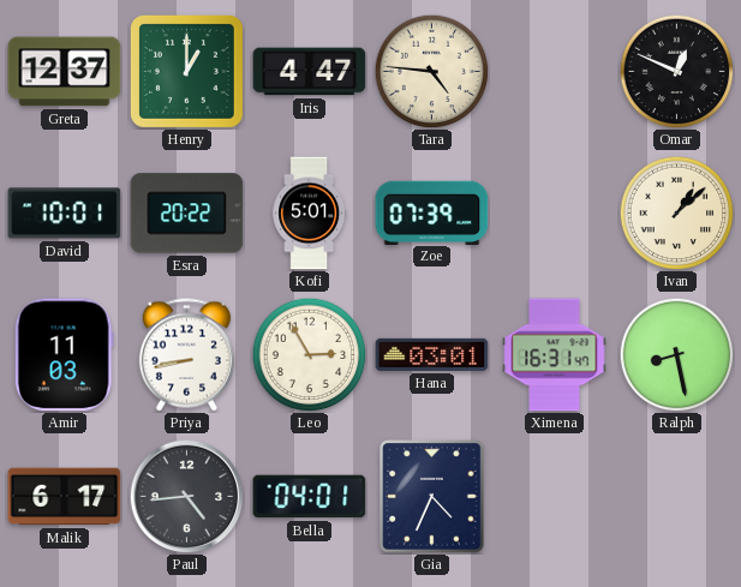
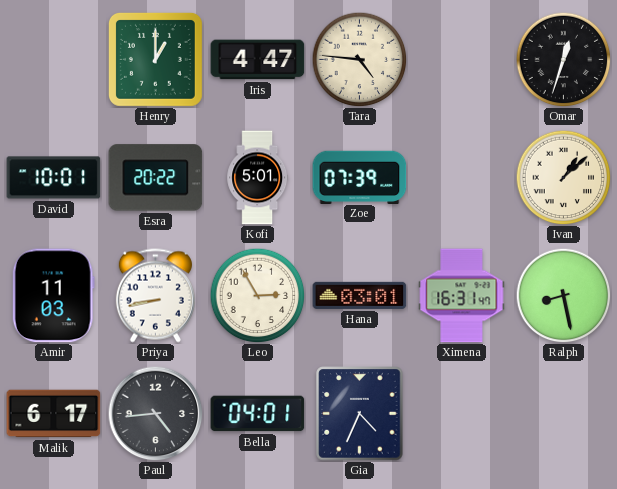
Greta: 12:37 -> none
Omar: 12:49 -> 12:33
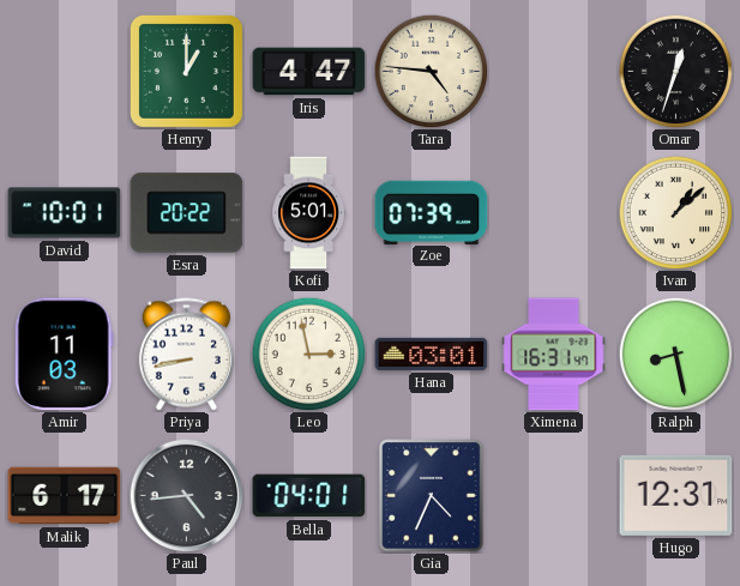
Leo: 2:55 -> 2:58
Hugo: none -> 12:31
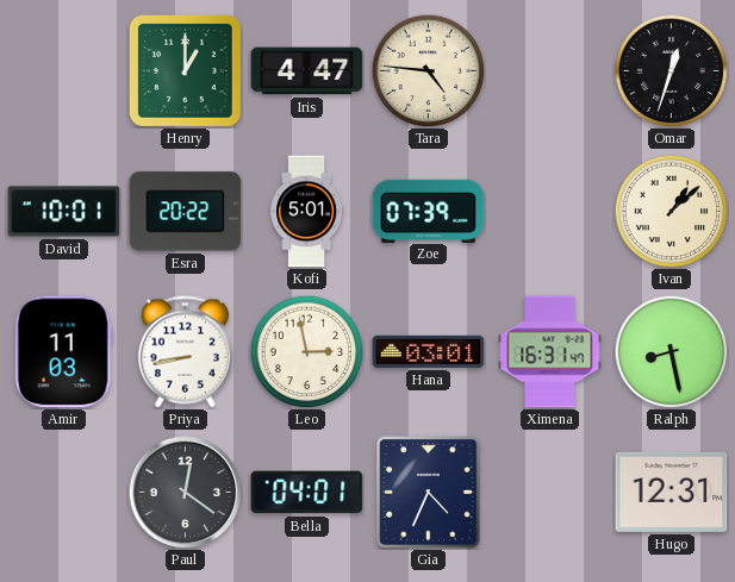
Malik: 6:17 -> none
Paul: 4:44 -> 12:21
